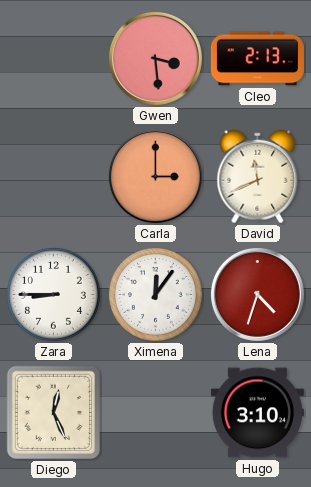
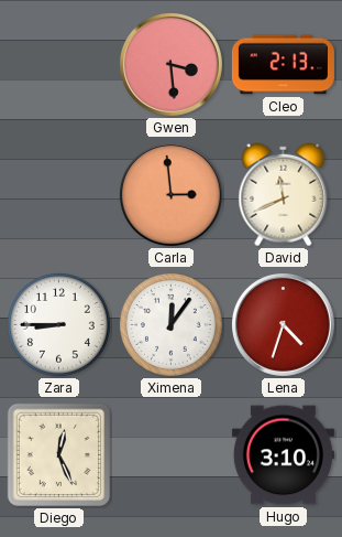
Carla: 3:00 -> 2:59
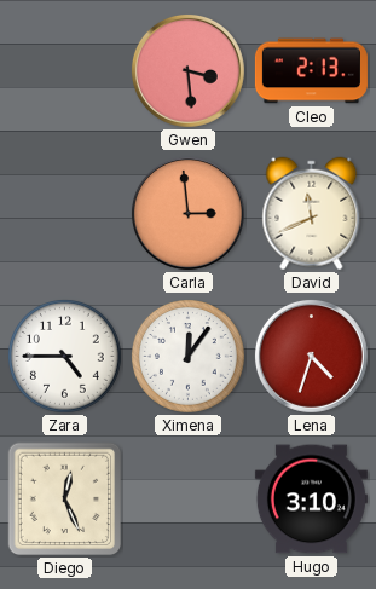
Zara: 8:45 -> 4:45
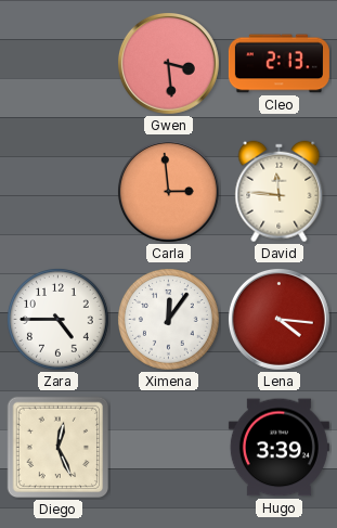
David: 11:41 -> 11:46
Lena: 4:33 -> 4:16
Hugo: 3:10 -> 3:39
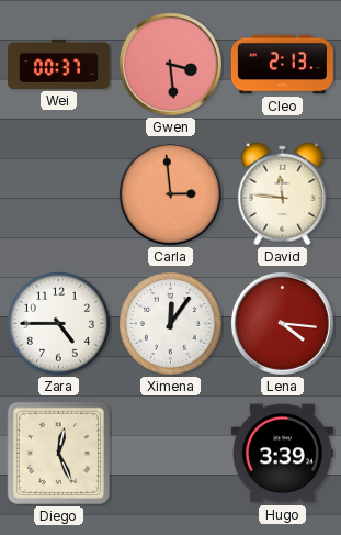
Wei: none -> 00:37
